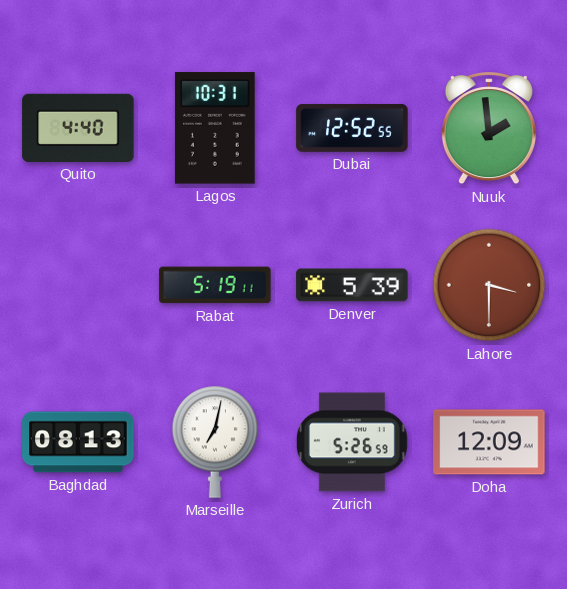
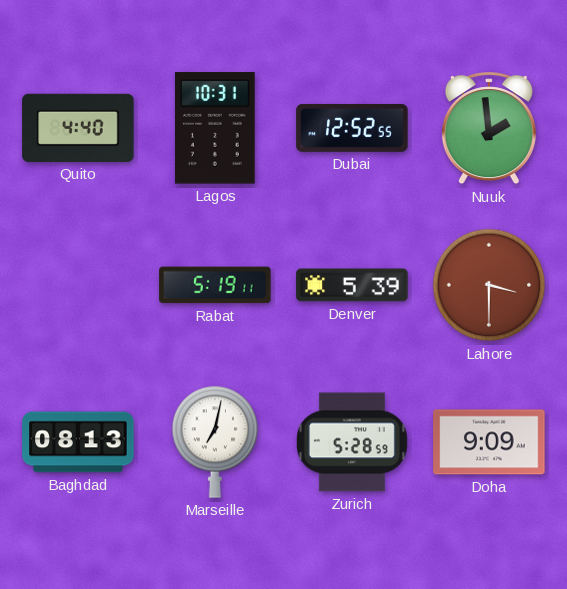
Zurich: 5:26 -> 5:28
Doha: 12:09 -> 9:09
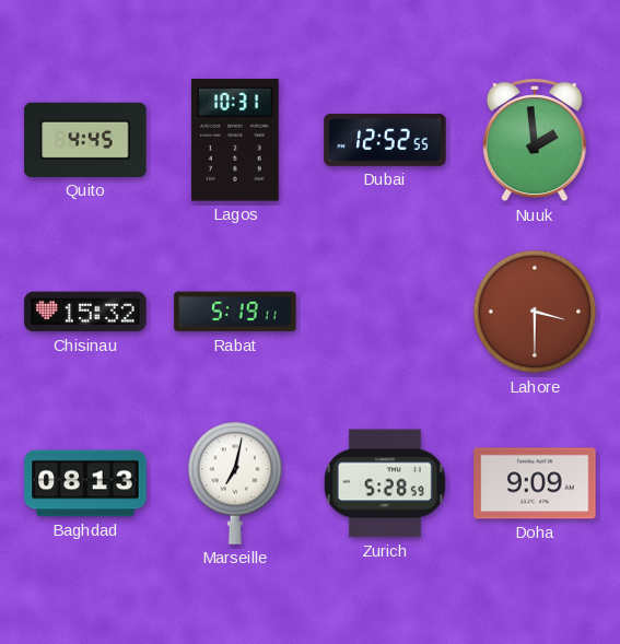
Quito: 4:40 -> 4:45
Chisinau: none -> 15:32
Denver: 5:39 -> none
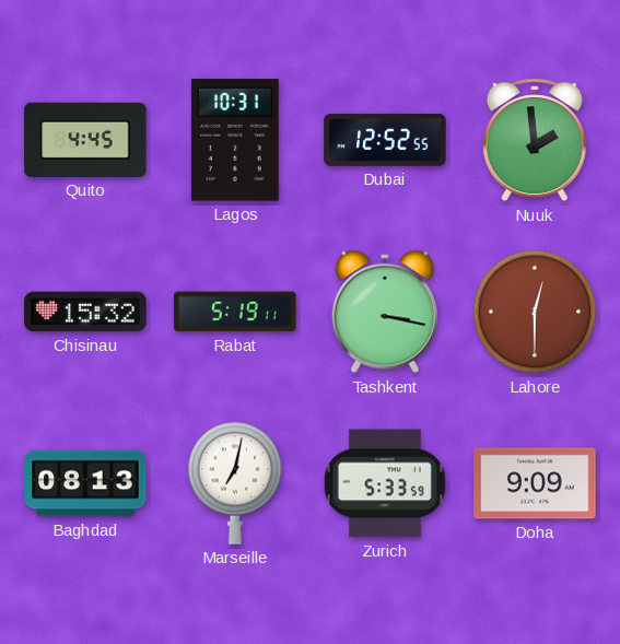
Tashkent: none -> 3:17
Lahore: 3:30 -> 12:30
Zurich: 5:28 -> 5:33
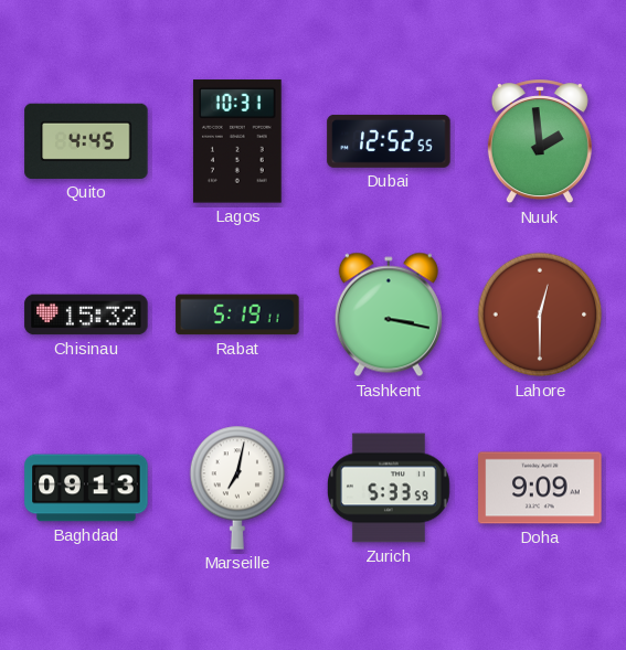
Baghdad: 08:13 -> 09:13
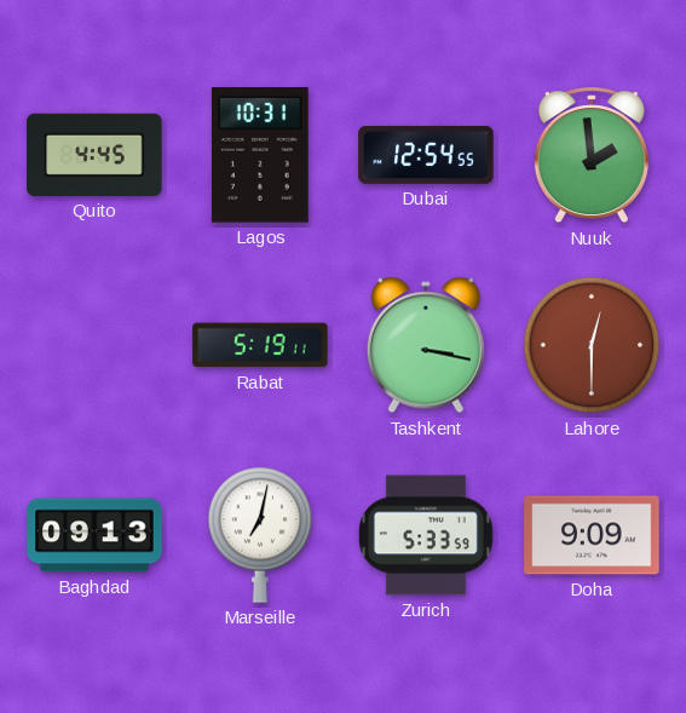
Dubai: 12:52 -> 12:54
Chisinau: 15:32 -> none
